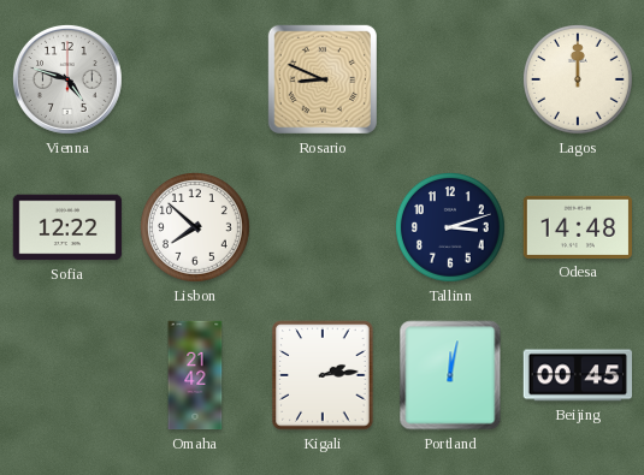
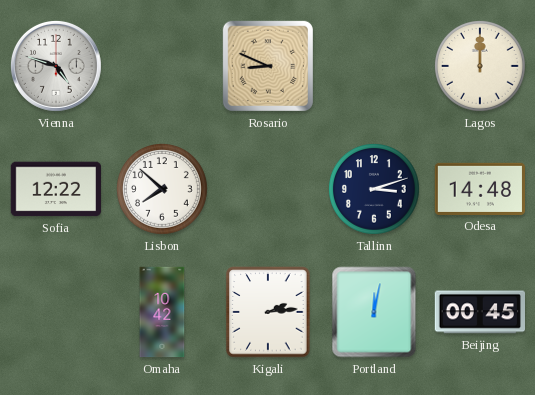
Omaha: 21:42 -> 10:42
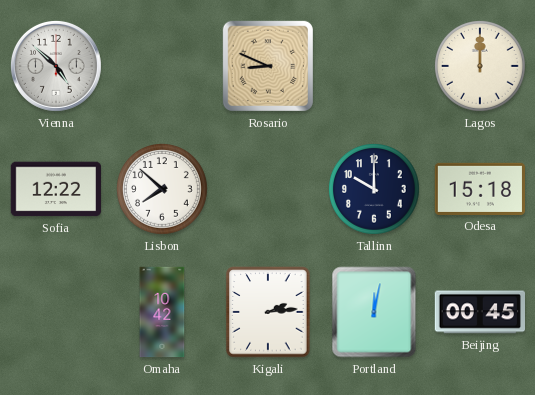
Vienna: 4:48 -> 4:52
Tallinn: 3:12 -> 10:00
Odesa: 14:48 -> 15:18
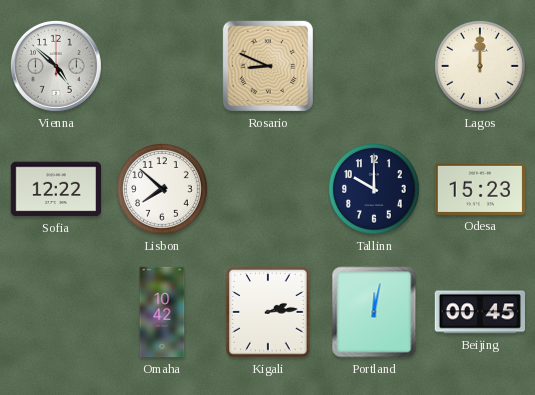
Odesa: 15:18 -> 15:23
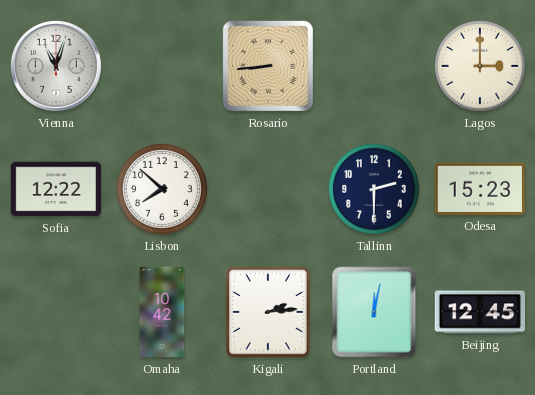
Vienna: 4:52 -> 11:03
Rosario: 8:49 -> 8:44
Lagos: 12:00 -> 3:00
Tallinn: 10:00 -> 2:30
Beijing: 00:45 -> 12:45
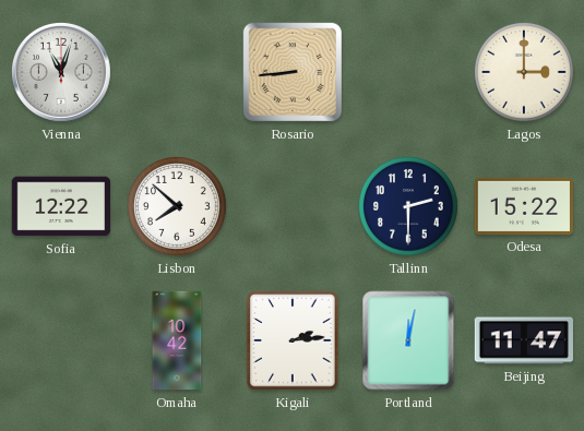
Odesa: 15:23 -> 15:22
Beijing: 12:45 -> 11:47
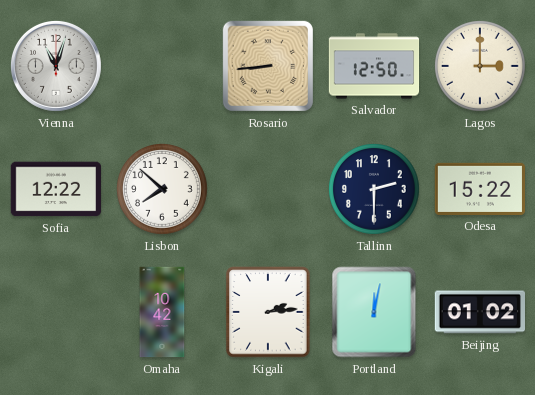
Salvador: none -> 12:50
Beijing: 11:47 -> 01:02
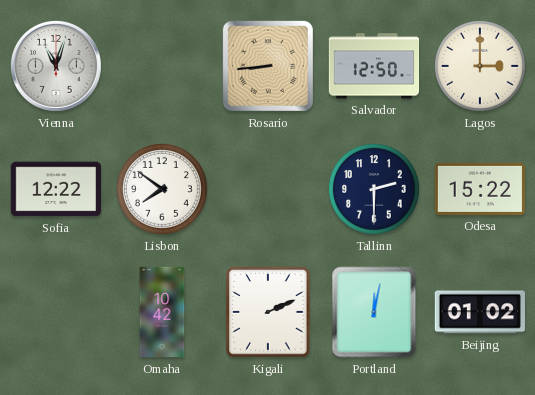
Lisbon: 7:52 -> 7:51
Kigali: 2:14 -> 2:11
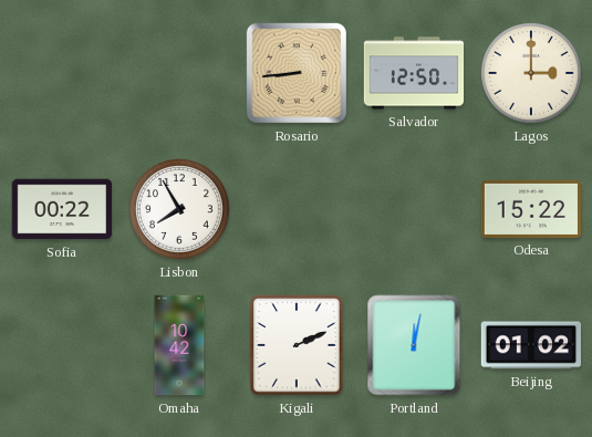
Vienna: 11:03 -> none
Sofia: 12:22 -> 00:22
Lisbon: 7:51 -> 7:55
Tallinn: 2:30 -> none
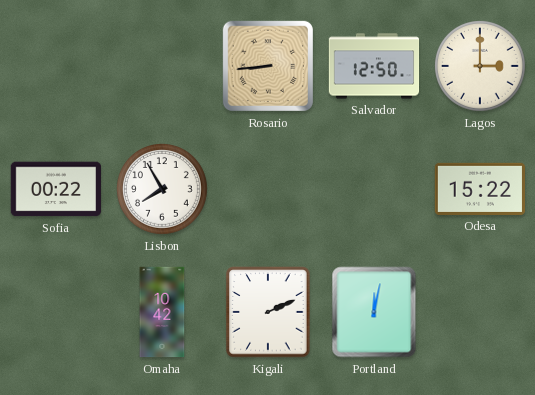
Beijing: 01:02 -> none
